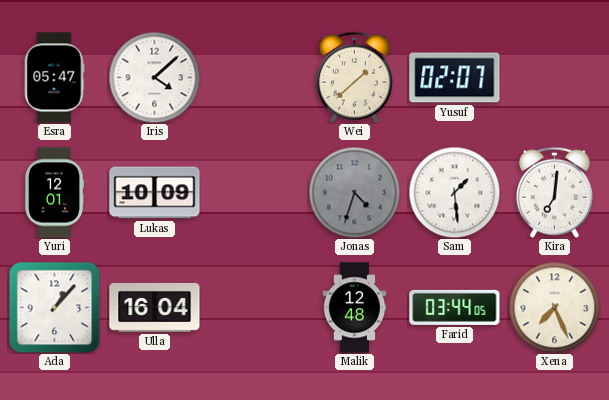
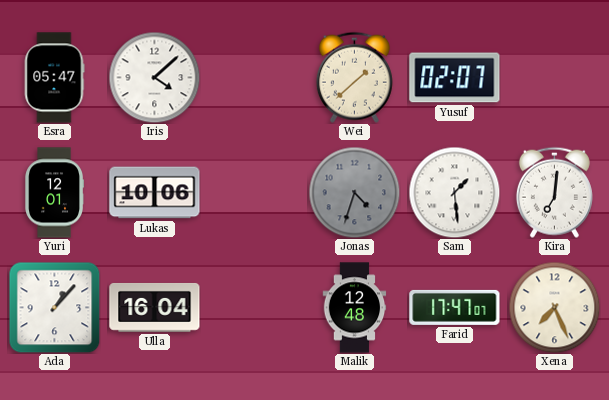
Lukas: 10:09 -> 10:06
Farid: 03:44 -> 17:47
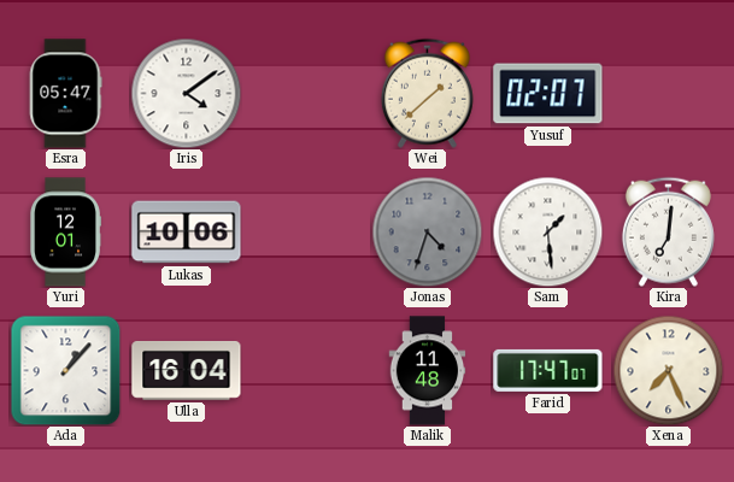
Iris: 4:08 -> 4:09
Malik: 12:48 -> 11:48
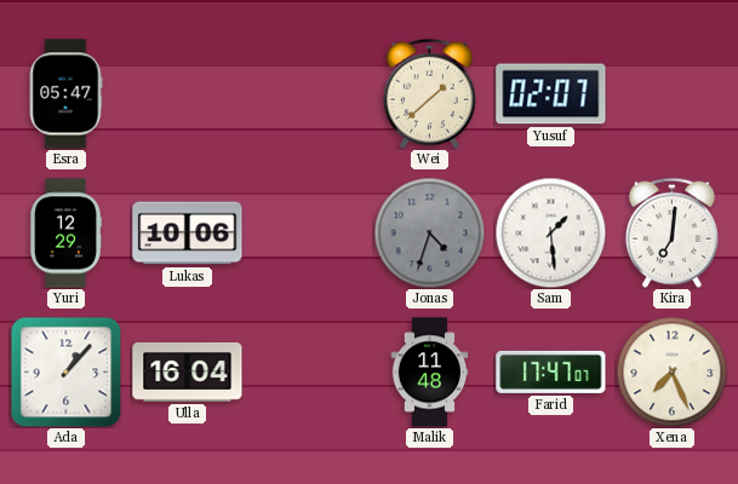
Iris: 4:09 -> none
Yuri: 12:01 -> 12:29
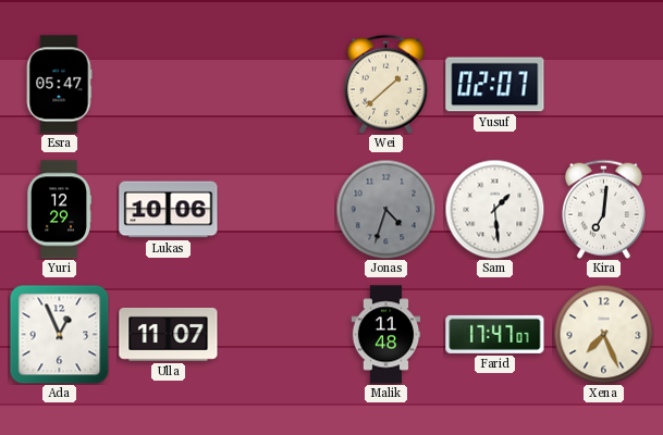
Ada: 1:07 -> 12:56
Ulla: 16:04 -> 11:07
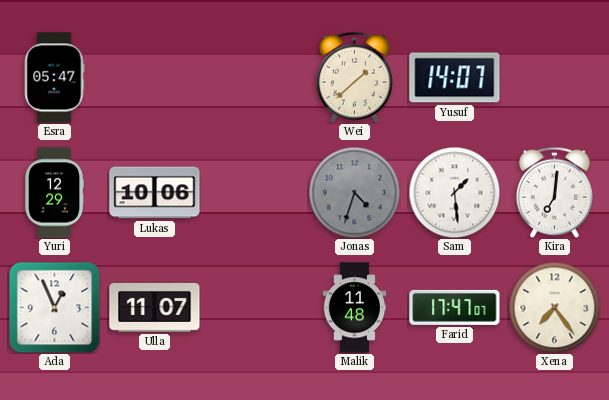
Yusuf: 02:07 -> 14:07
Xena: 7:26 -> 7:24
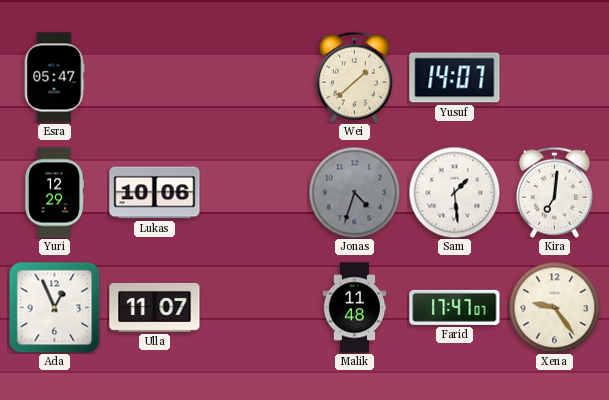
Xena: 7:24 -> 9:24
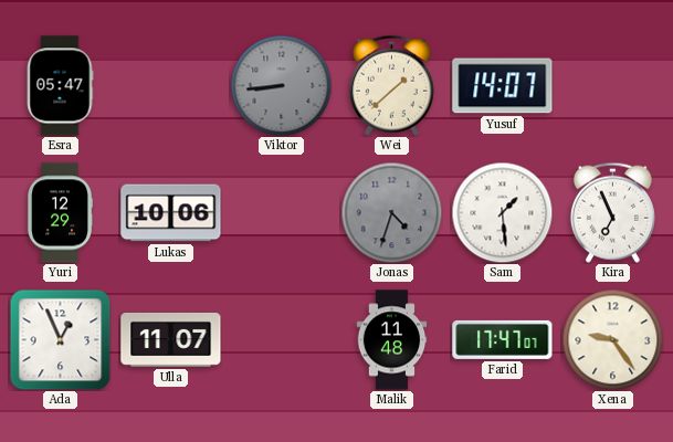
Viktor: none -> 8:44
Kira: 7:01 -> 6:56
